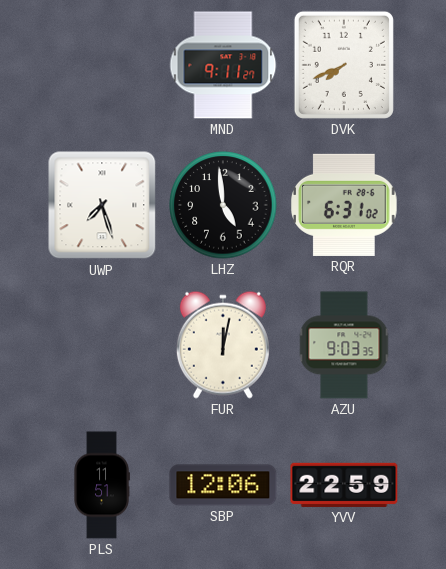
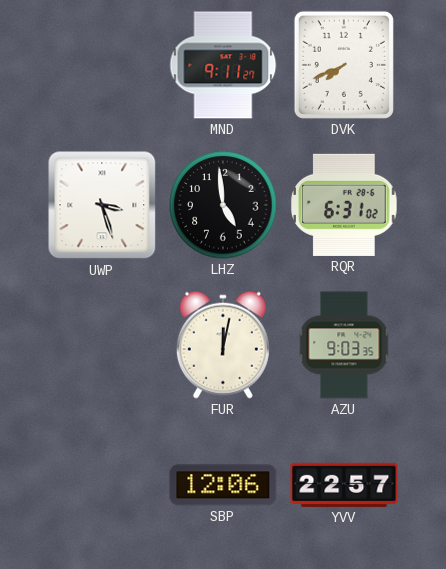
UWP: 7:27 -> 3:27
PLS: 11:51 -> none
YVV: 22:59 -> 22:57
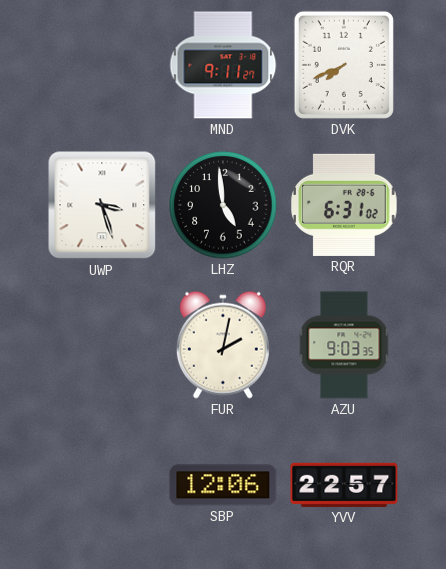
FUR: 12:02 -> 2:02
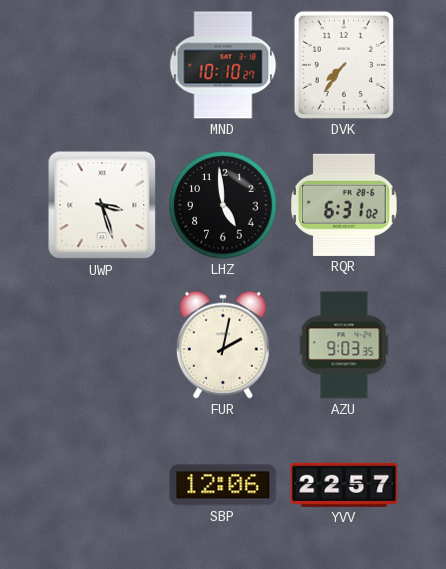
MND: 9:11 -> 10:10
DVK: 7:41 -> 7:36
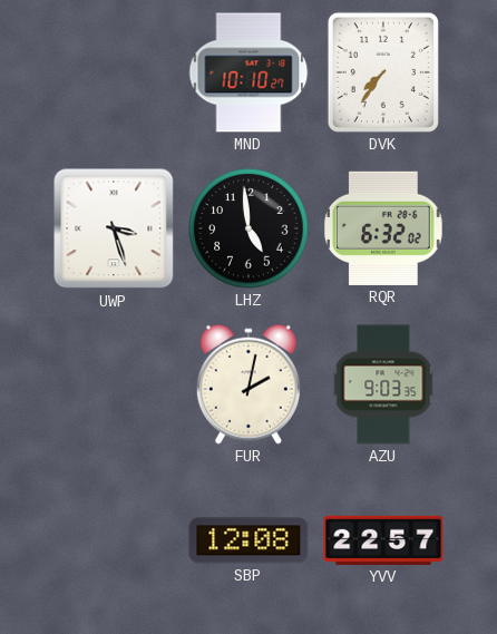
RQR: 6:31 -> 6:32
SBP: 12:06 -> 12:08
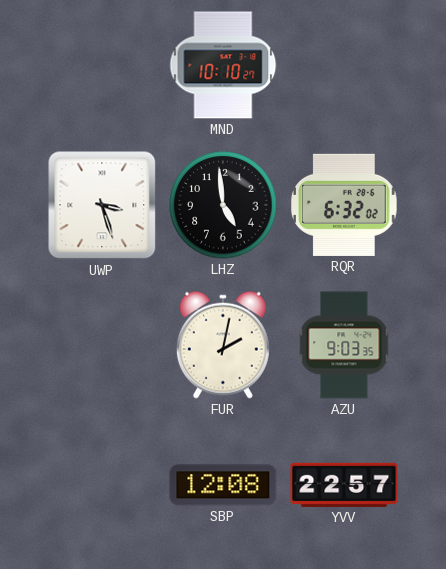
DVK: 7:36 -> none
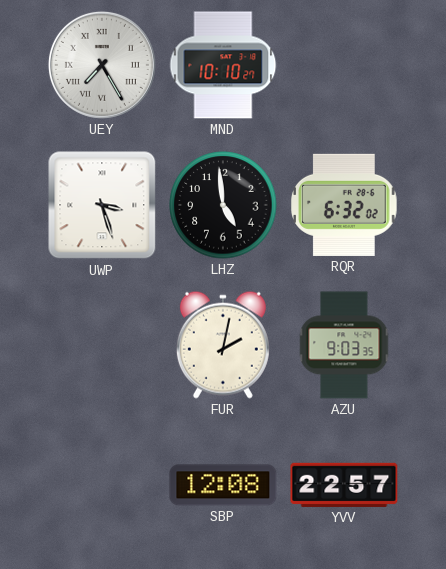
UEY: none -> 7:25
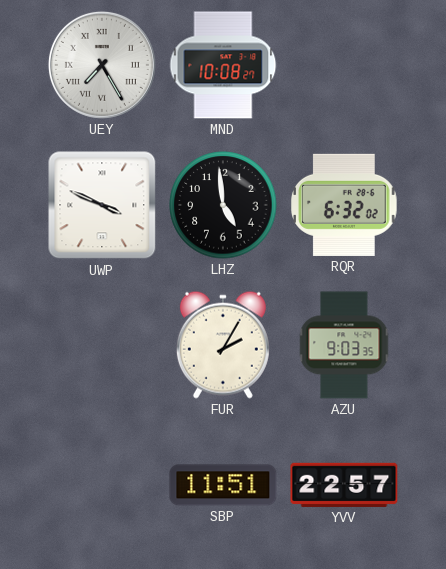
MND: 10:10 -> 10:08
UWP: 3:27 -> 3:49
FUR: 2:02 -> 2:05
SBP: 12:08 -> 11:51
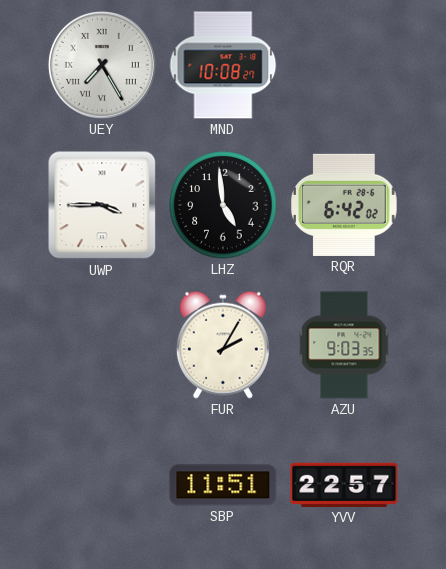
UWP: 3:49 -> 3:45
RQR: 6:32 -> 6:42
